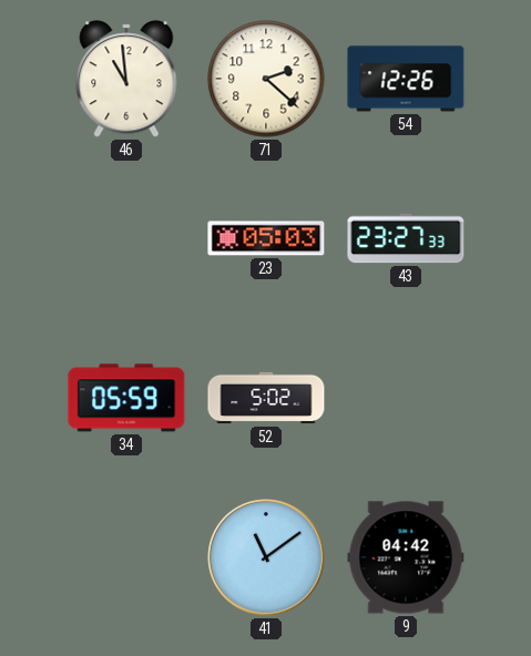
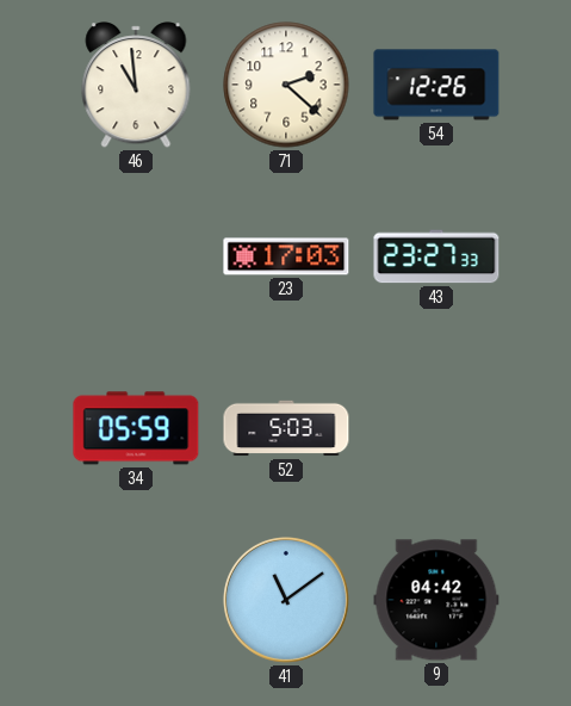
23: 05:03 -> 17:03
52: 5:02 -> 5:03
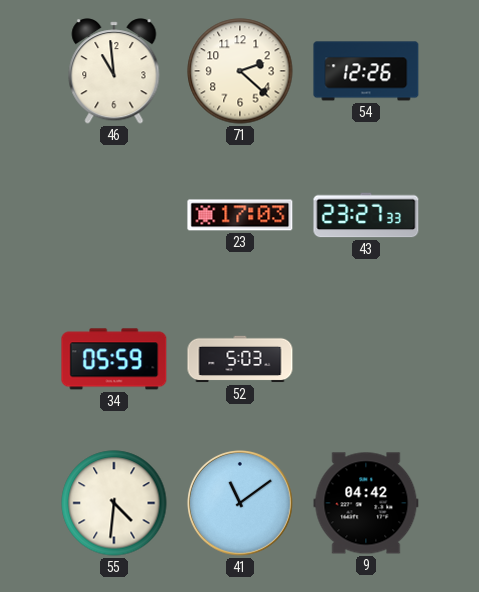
55: none -> 4:31
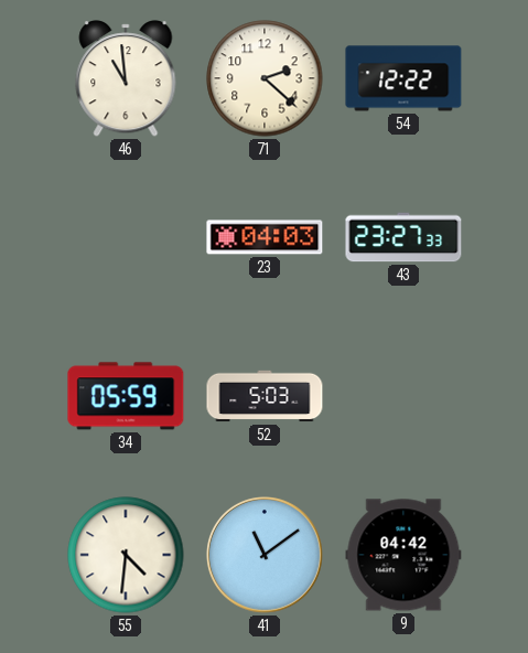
54: 12:26 -> 12:22
23: 17:03 -> 04:03
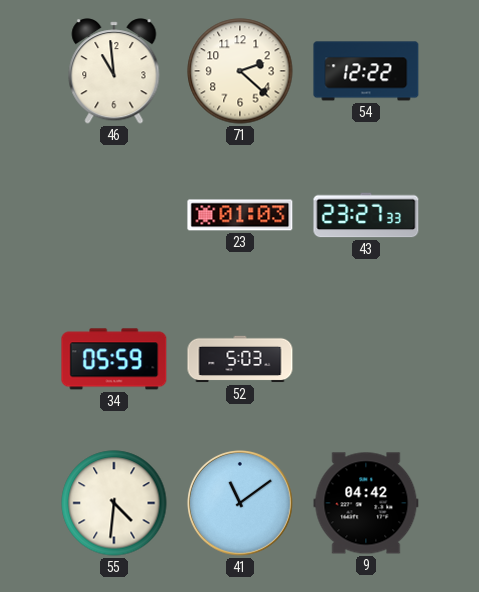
23: 04:03 -> 01:03
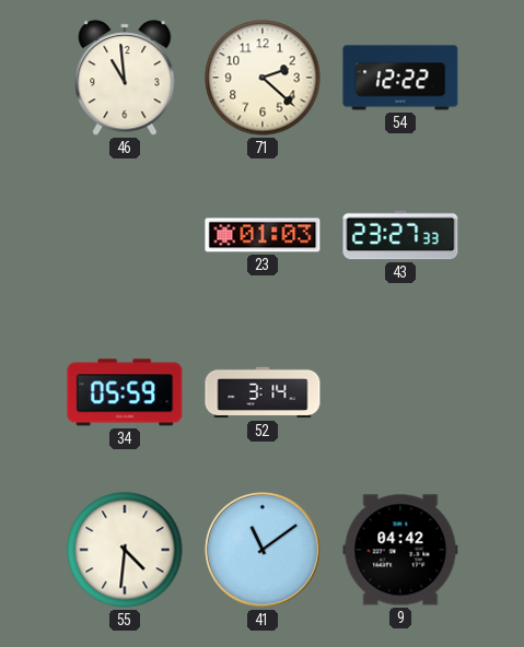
52: 5:03 -> 3:14
